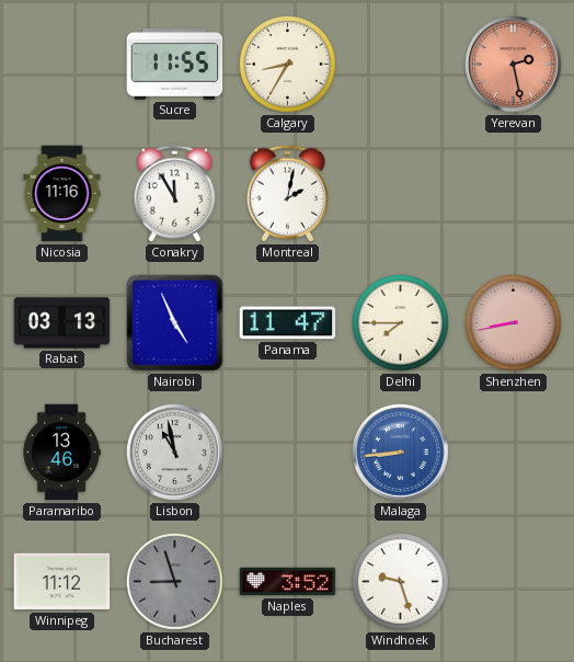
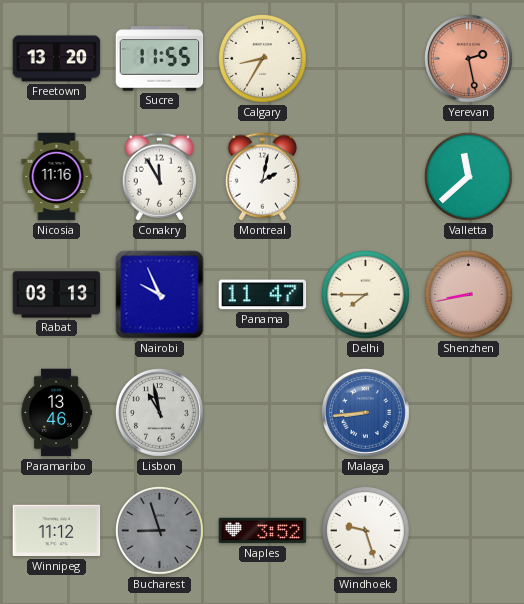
Freetown: none -> 13:20
Valletta: none -> 11:38
Nairobi: 4:56 -> 9:56
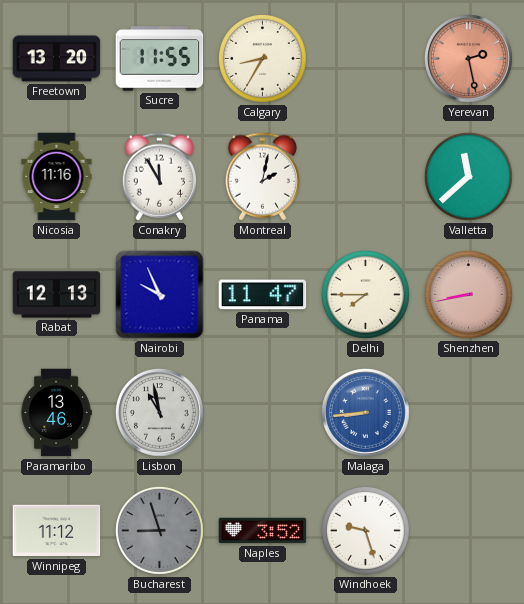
Rabat: 03:13 -> 12:13
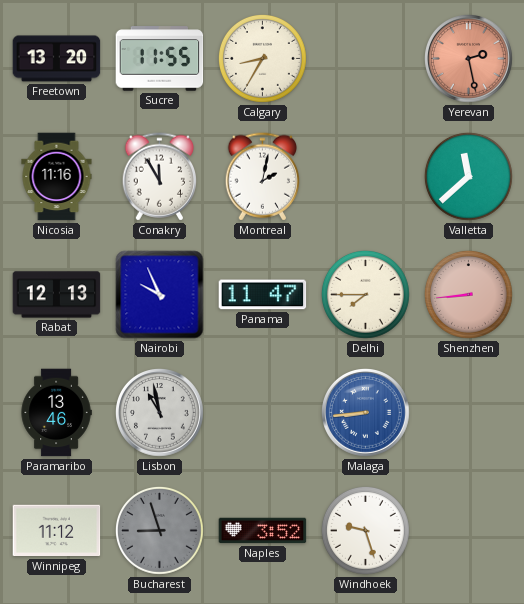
Shenzhen: 8:43 -> 8:44
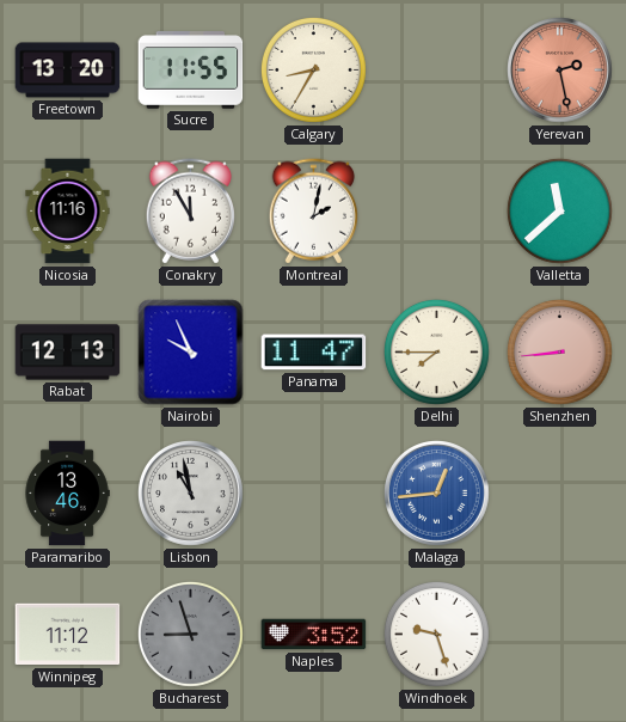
Malaga: 8:44 -> 12:44
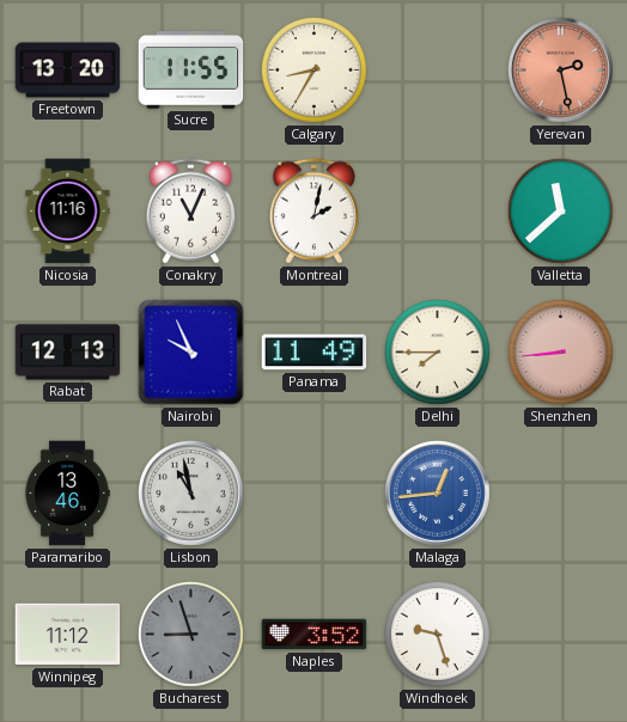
Conakry: 11:55 -> 11:04
Panama: 11:47 -> 11:49
